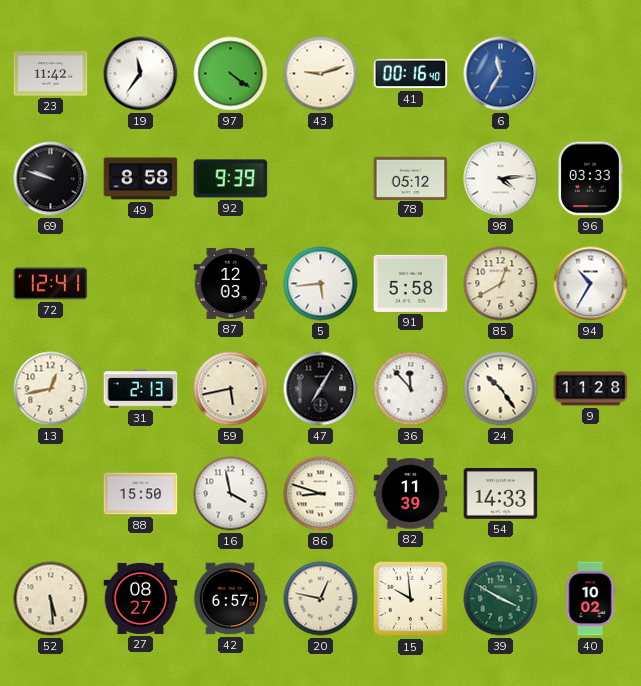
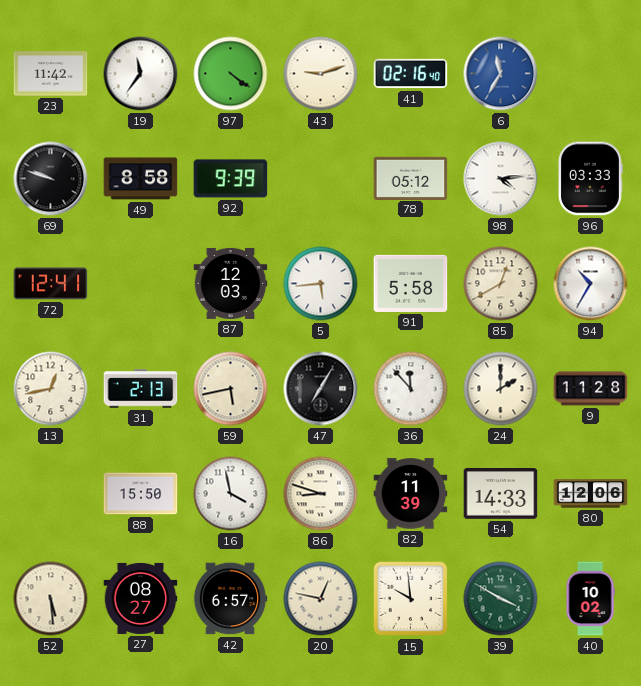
41: 00:16 -> 02:16
24: 10:24 -> 2:00
80: none -> 12:06
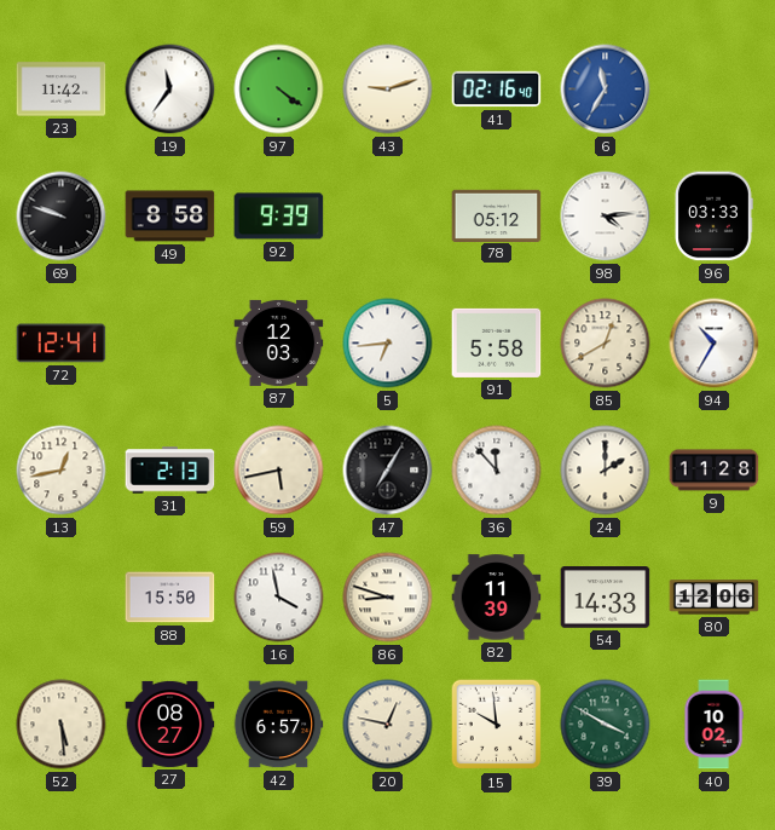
5: 5:44 -> 6:44
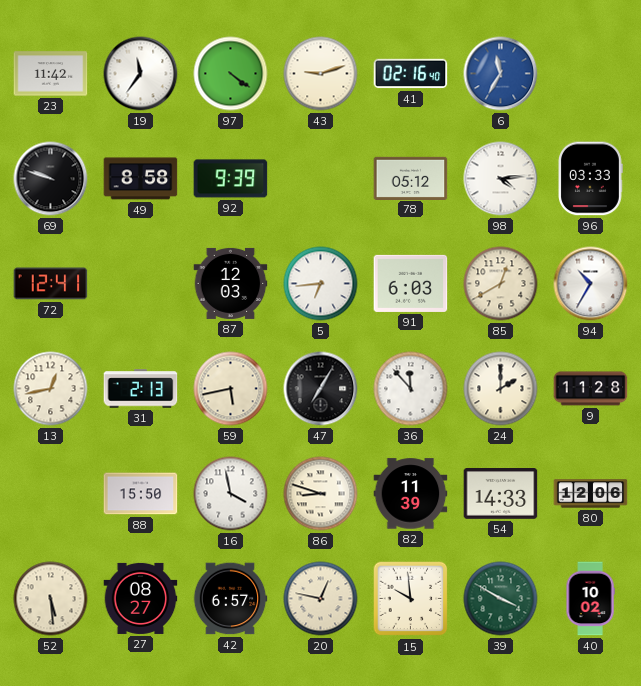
91: 5:58 -> 6:03
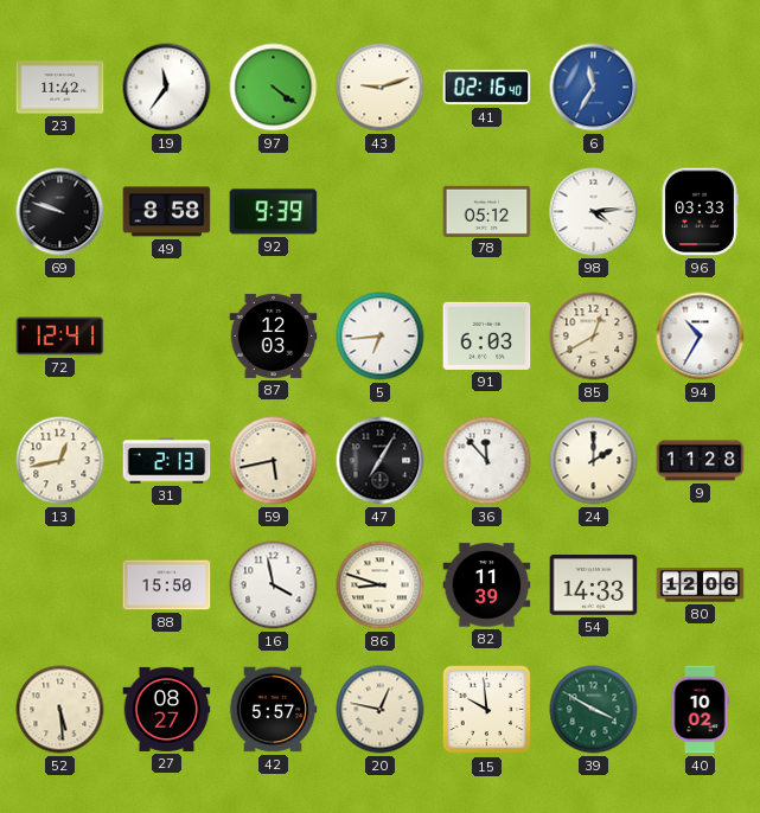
42: 6:57 -> 5:57
